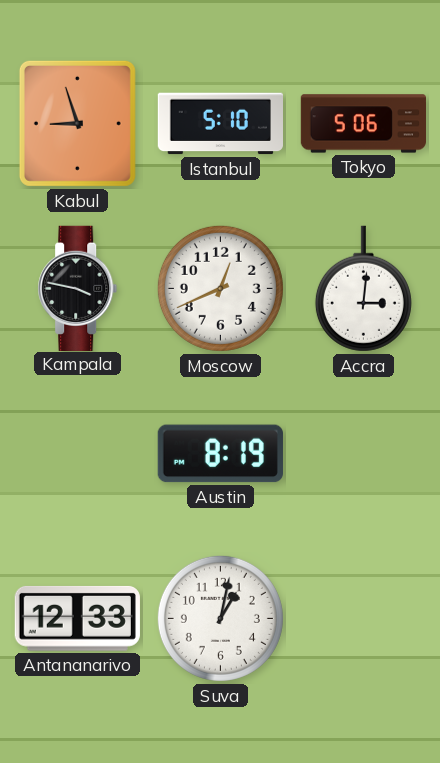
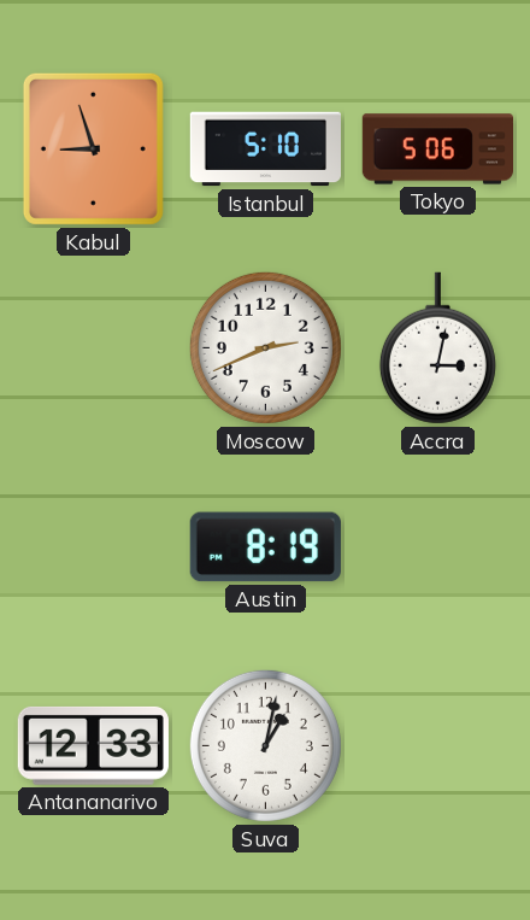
Kampala: 3:47 -> none
Moscow: 12:41 -> 2:41
Accra: 3:01 -> 3:02
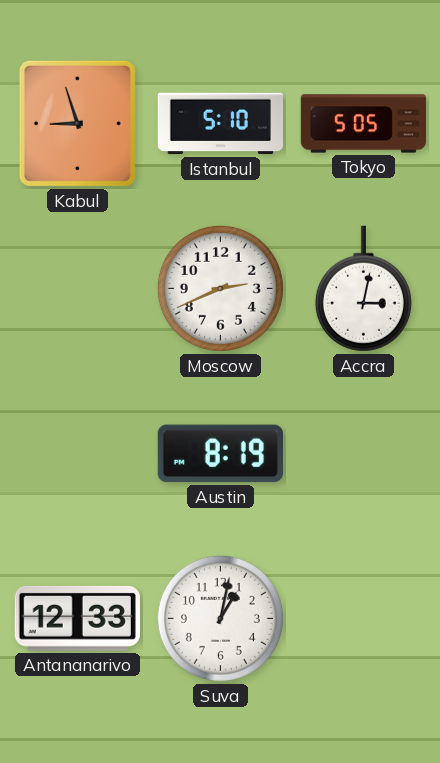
Tokyo: 5:06 -> 5:05
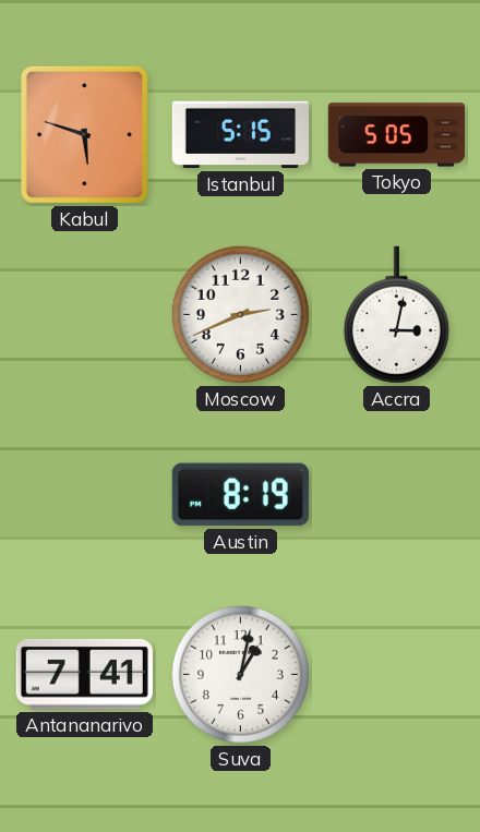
Kabul: 8:57 -> 5:48
Istanbul: 5:10 -> 5:15
Antananarivo: 12:33 -> 7:41
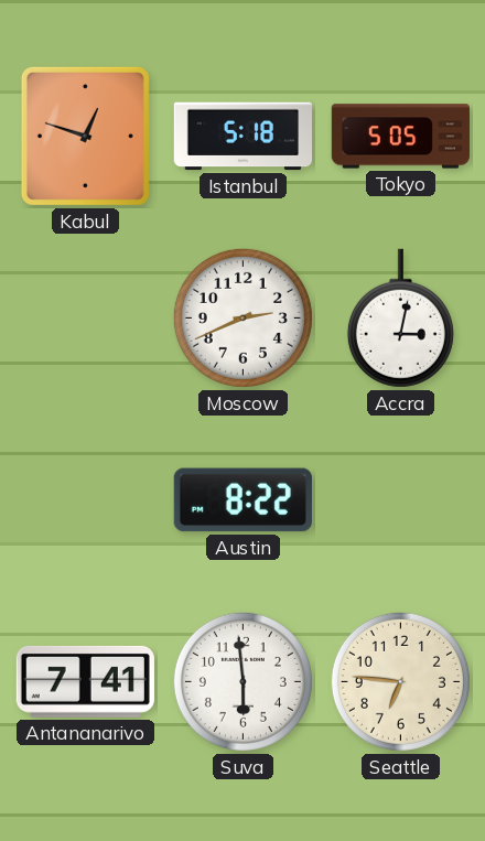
Kabul: 5:48 -> 12:48
Istanbul: 5:15 -> 5:18
Austin: 8:19 -> 8:22
Suva: 1:02 -> 5:59
Seattle: none -> 6:46
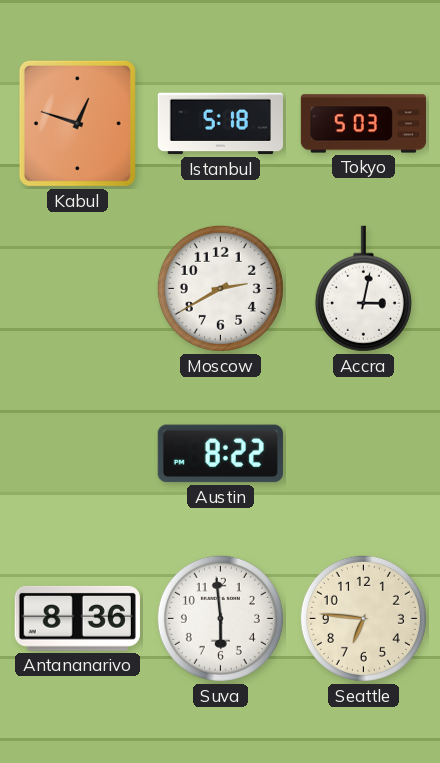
Tokyo: 5:05 -> 5:03
Moscow: 2:41 -> 2:40
Antananarivo: 7:41 -> 8:36
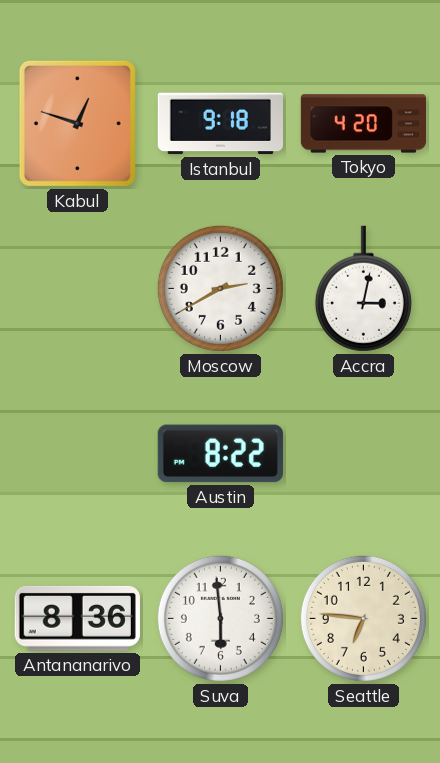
Istanbul: 5:18 -> 9:18
Tokyo: 5:03 -> 4:20
